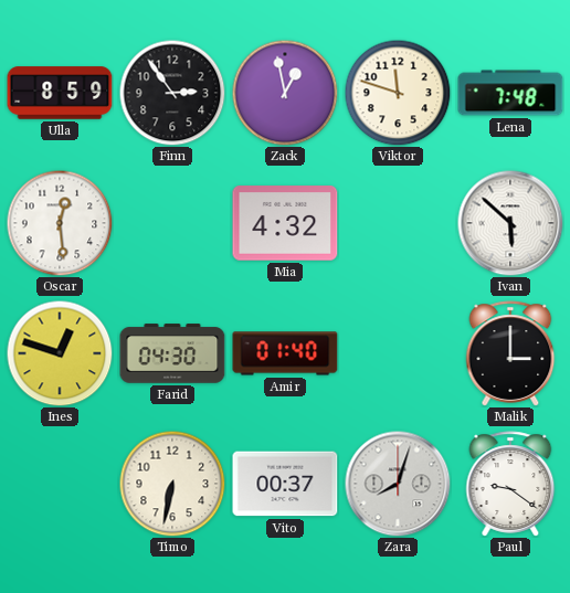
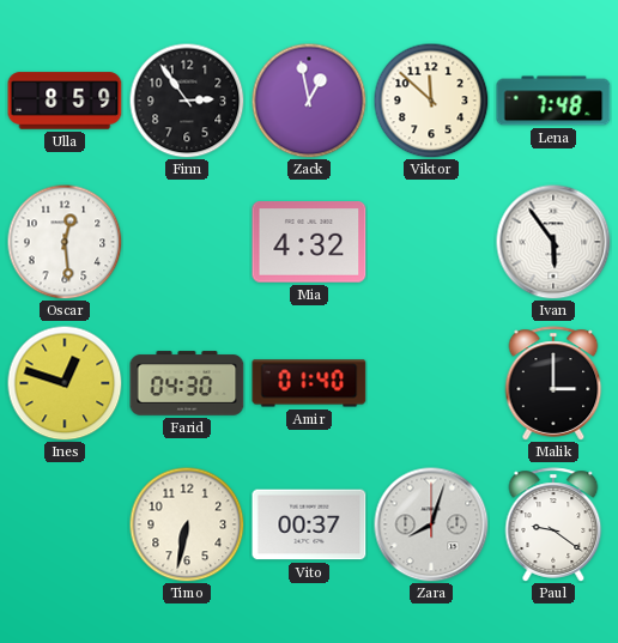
Viktor: 11:48 -> 11:52
Ivan: 5:52 -> 5:54
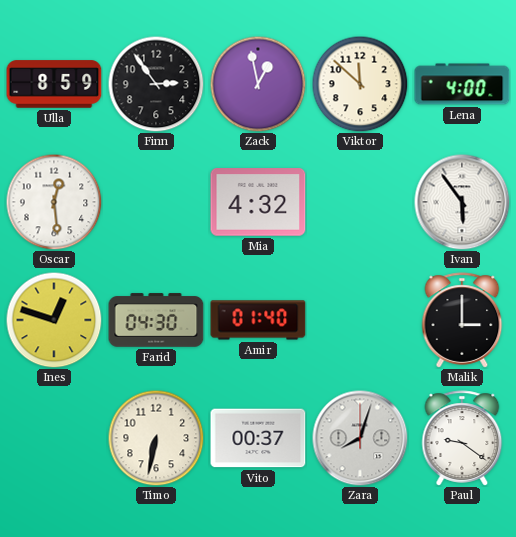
Lena: 7:48 -> 4:00
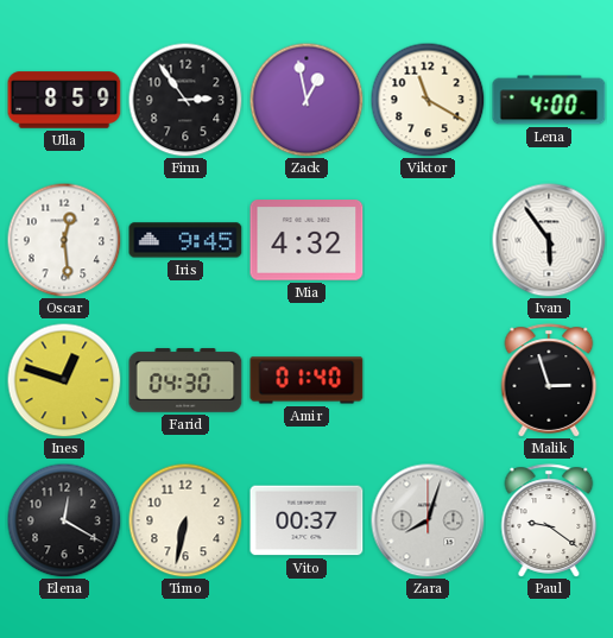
Viktor: 11:52 -> 11:20
Iris: none -> 9:45
Malik: 3:00 -> 2:57
Elena: none -> 12:20
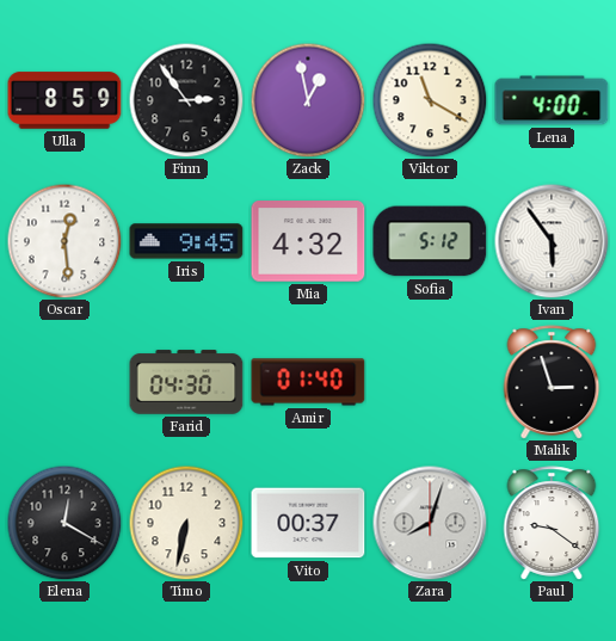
Sofia: none -> 5:12
Ines: 12:48 -> none
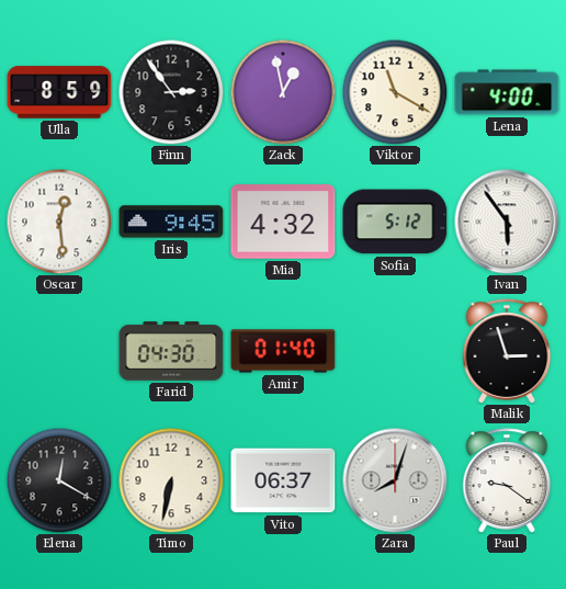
Vito: 00:37 -> 06:37
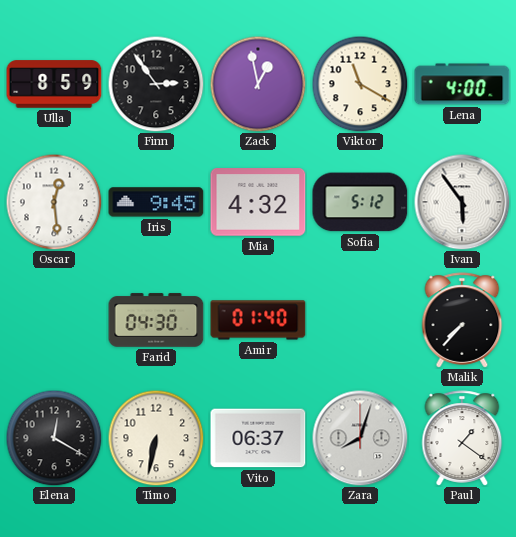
Malik: 2:57 -> 7:37
Paul: 9:21 -> 1:21
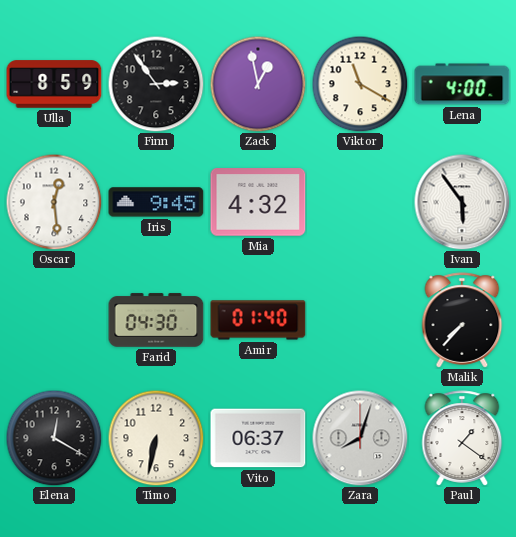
Sofia: 5:12 -> none
